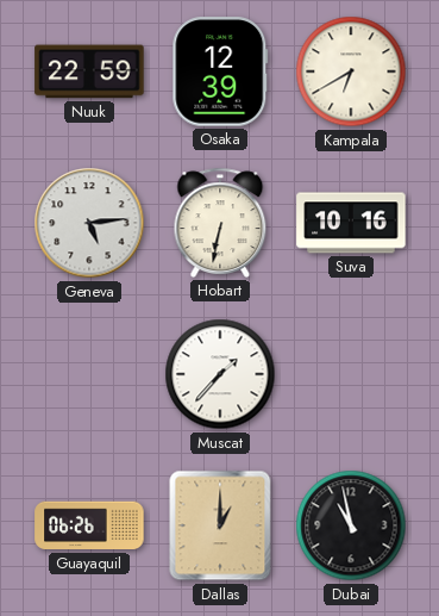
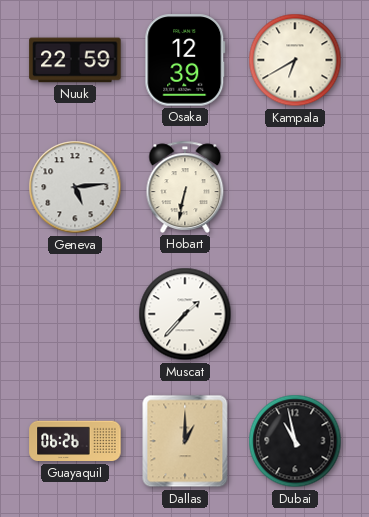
Suva: 10:16 -> none
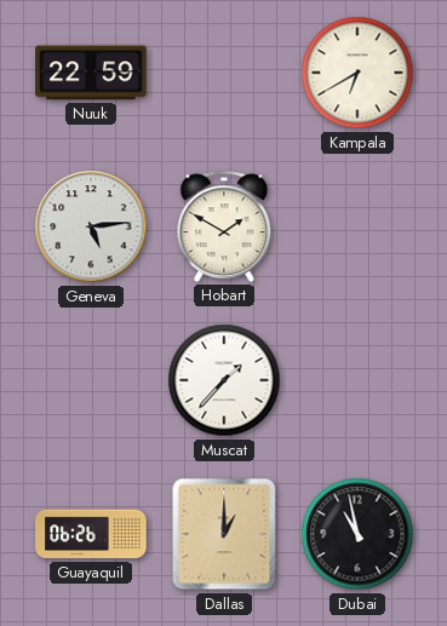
Osaka: 12:39 -> none
Hobart: 6:32 -> 1:50
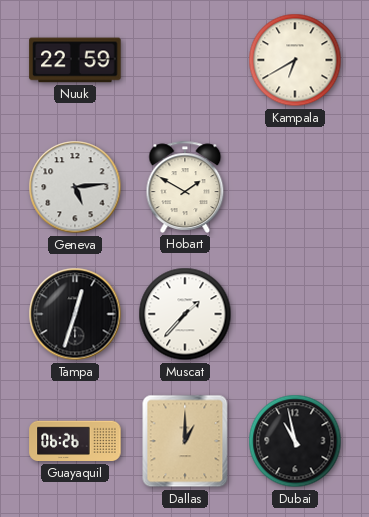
Tampa: none -> 12:33
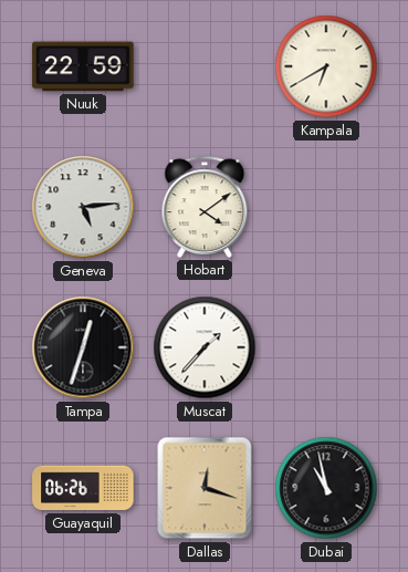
Hobart: 1:50 -> 4:09
Dallas: 1:00 -> 12:18
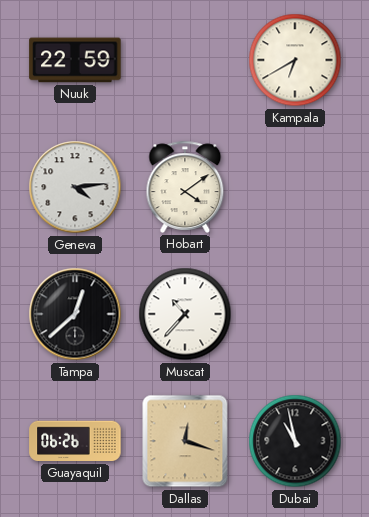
Geneva: 5:14 -> 4:14
Tampa: 12:33 -> 12:38
Muscat: 1:37 -> 10:37
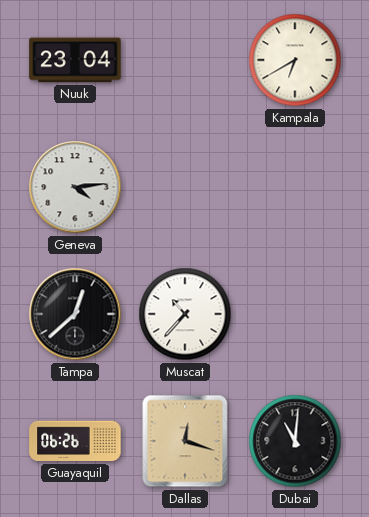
Nuuk: 22:59 -> 23:04
Hobart: 4:09 -> none
Dubai: 10:58 -> 11:01
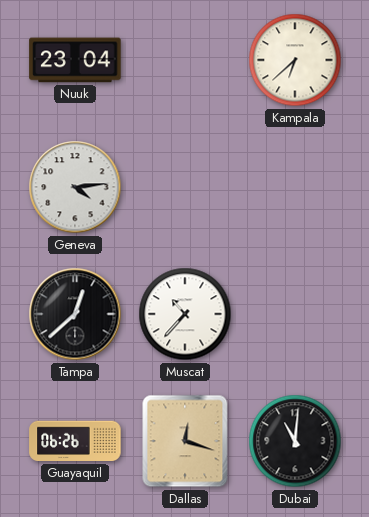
Kampala: 6:40 -> 6:38
